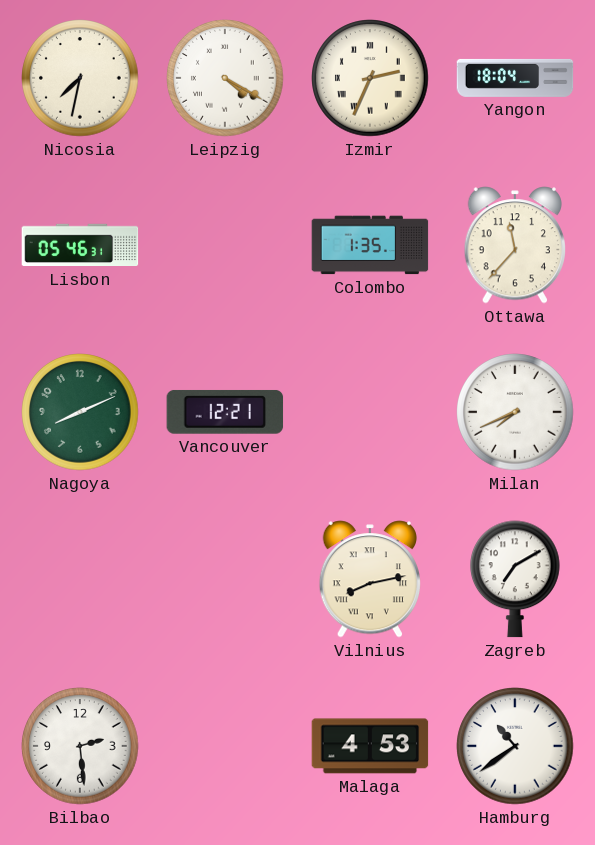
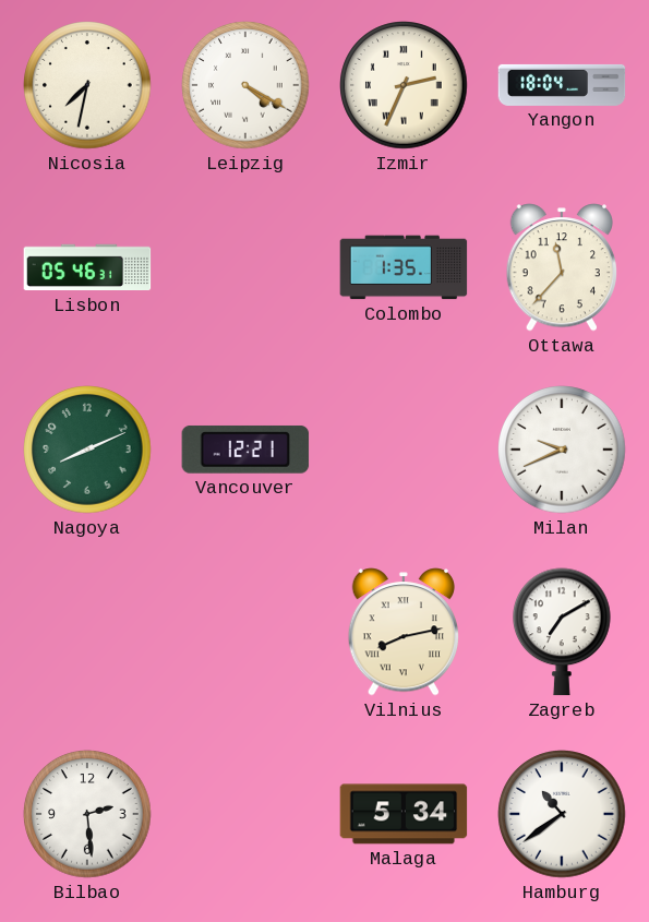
Milan: 7:41 -> 9:41
Malaga: 4:53 -> 5:34
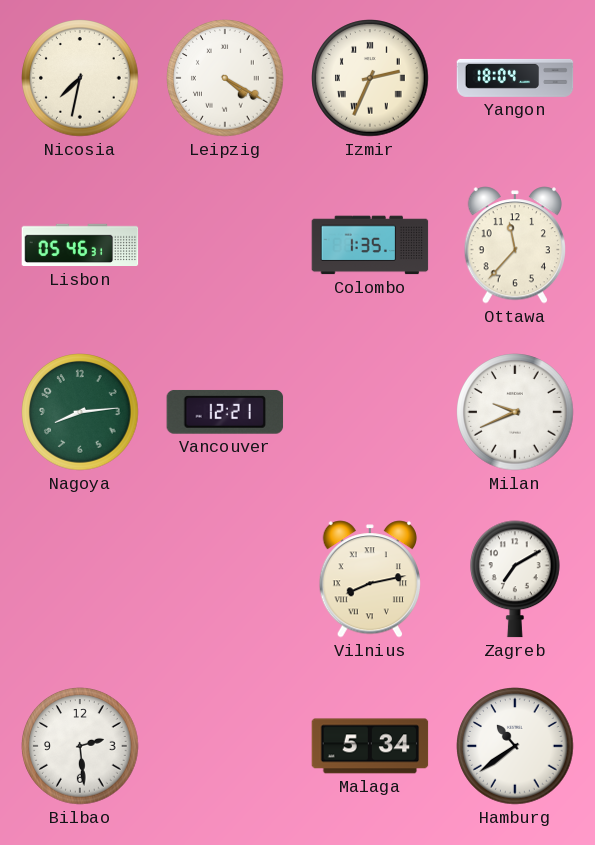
Nagoya: 8:11 -> 8:14
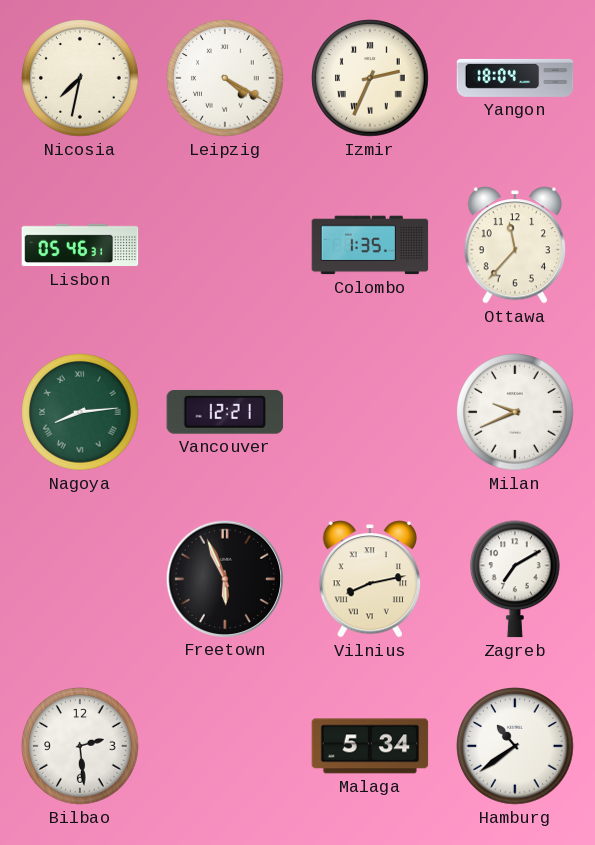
Nagoya numerals: Arabic -> Roman
Freetown: none -> 5:56
